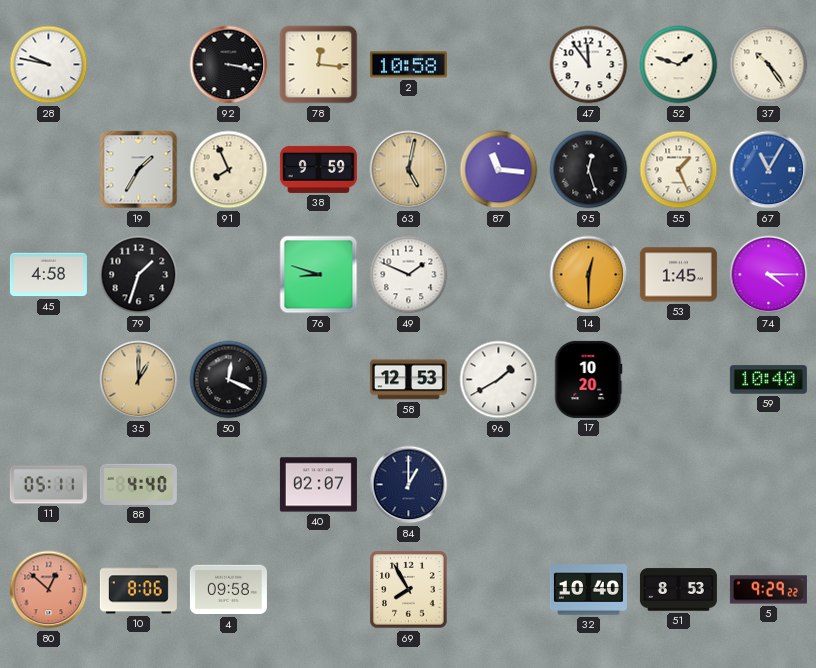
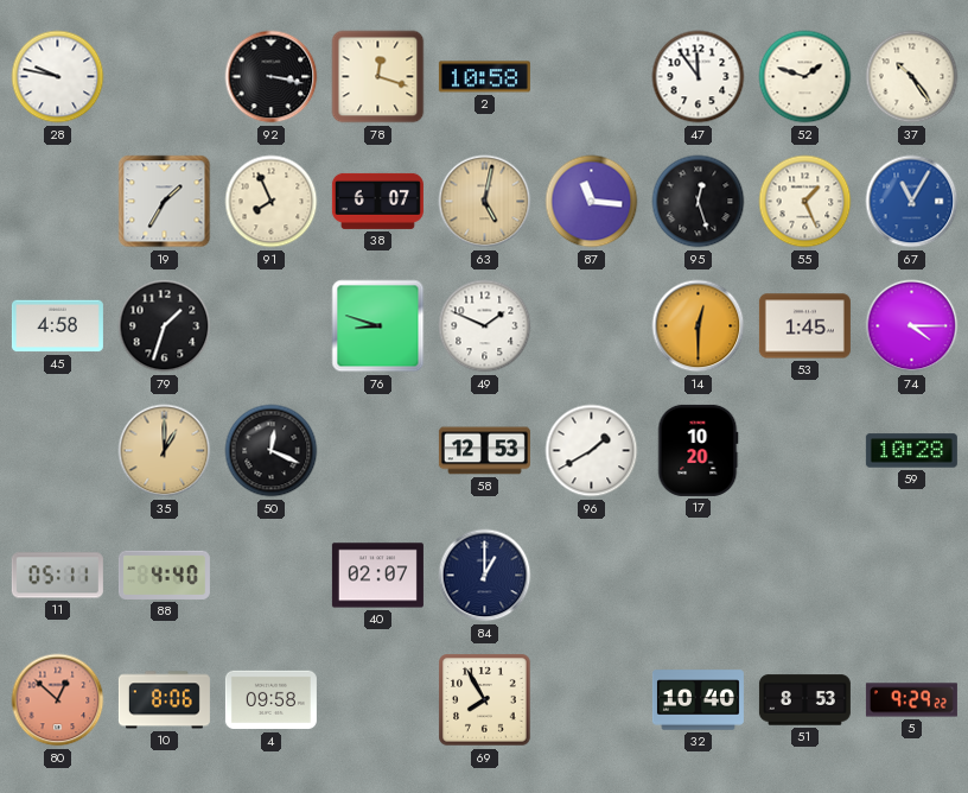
78: 12:16 -> 12:18
38: 9:59 -> 6:07
59: 10:40 -> 10:28
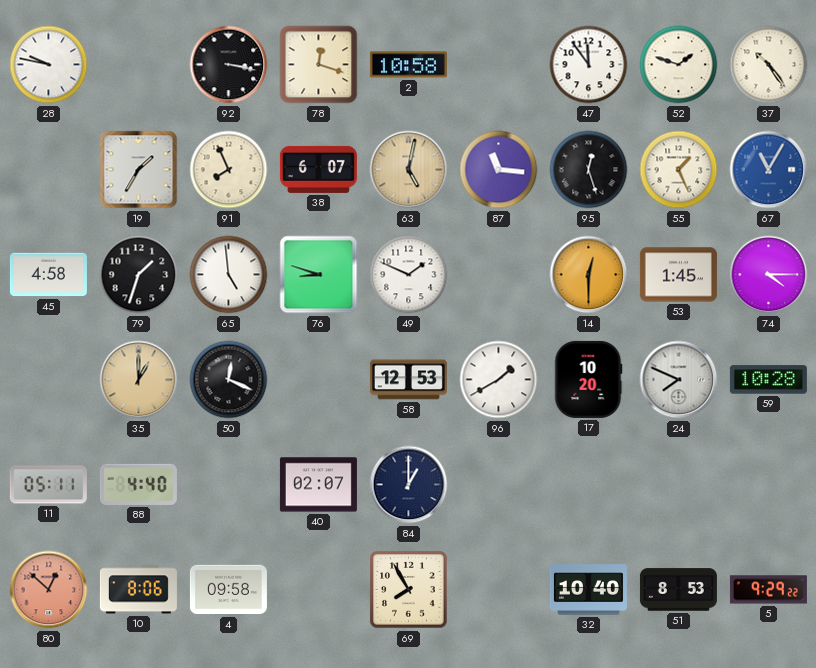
65: none -> 4:59
24: none -> 7:49
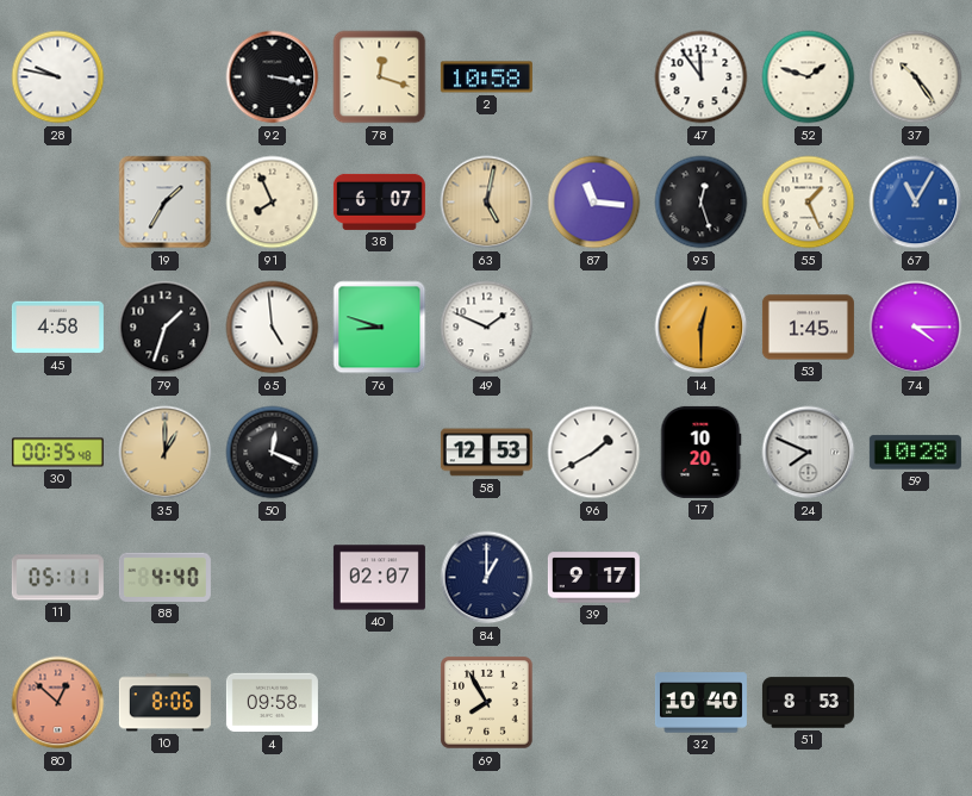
30: none -> 00:35
39: none -> 9:17
5: 9:29 -> none
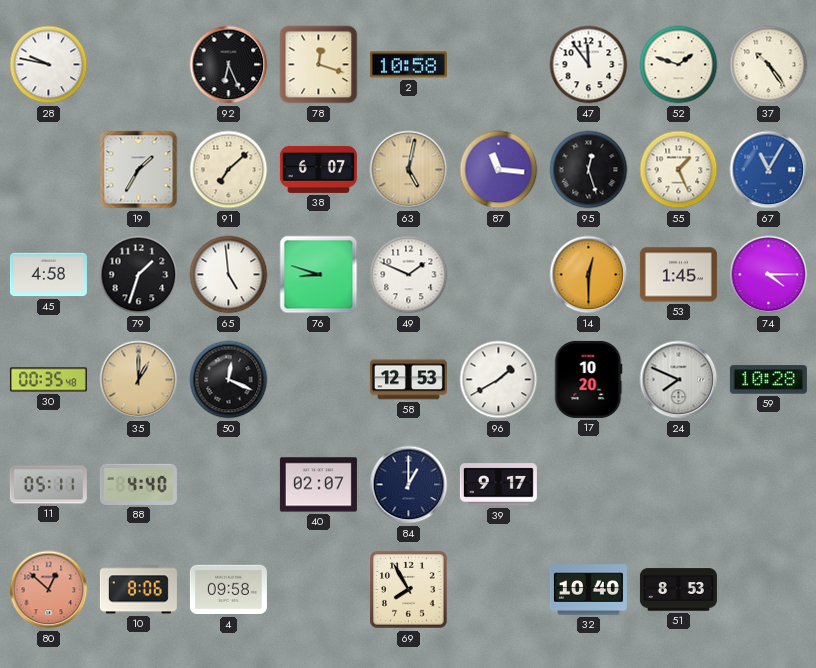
92: 3:17 -> 6:26
91: 7:56 -> 7:08
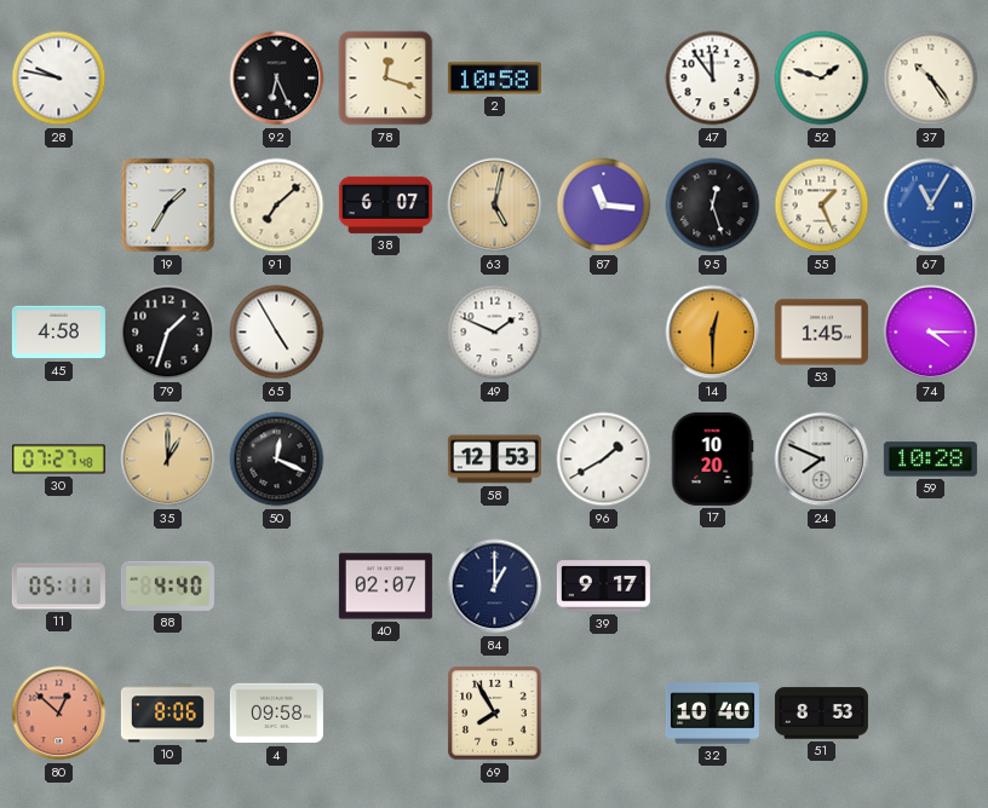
65: 4:59 -> 4:55
76: 8:48 -> none
30: 00:35 -> 07:27
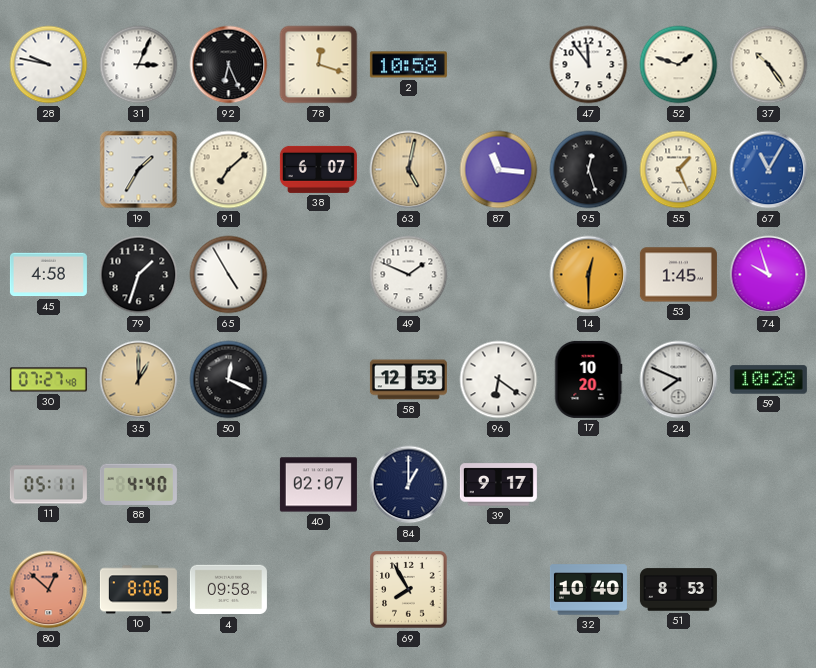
31: none -> 3:04
74: 4:15 -> 9:57
96: 1:40 -> 6:21
